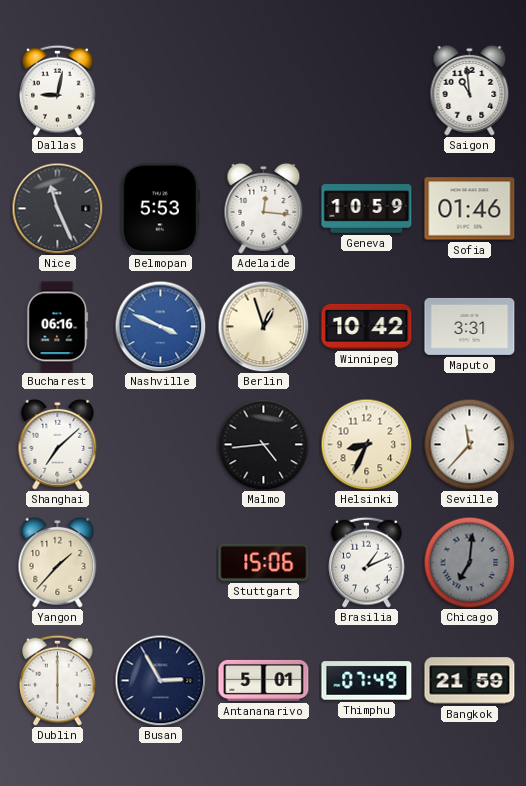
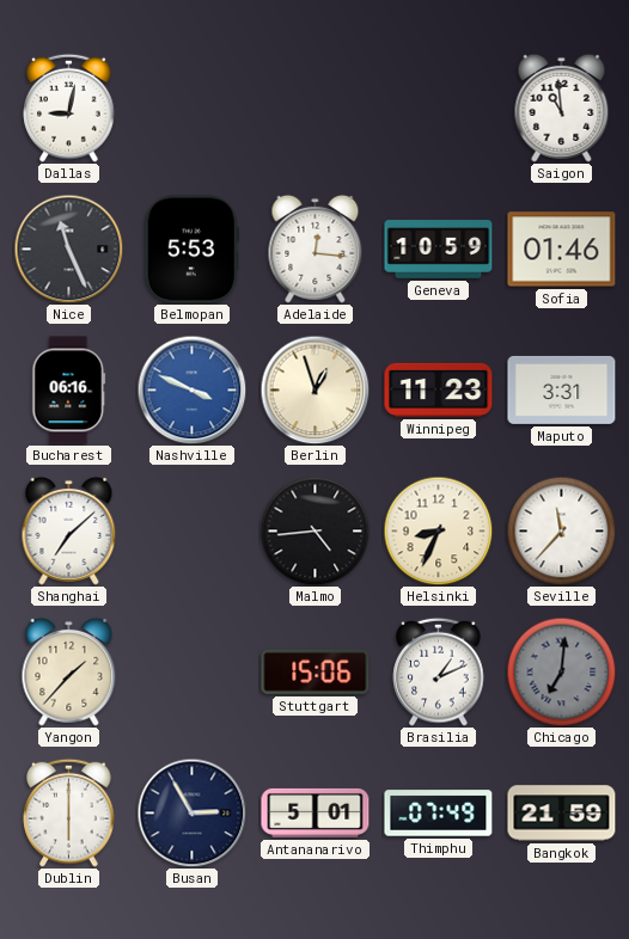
Winnipeg: 10:42 -> 11:23
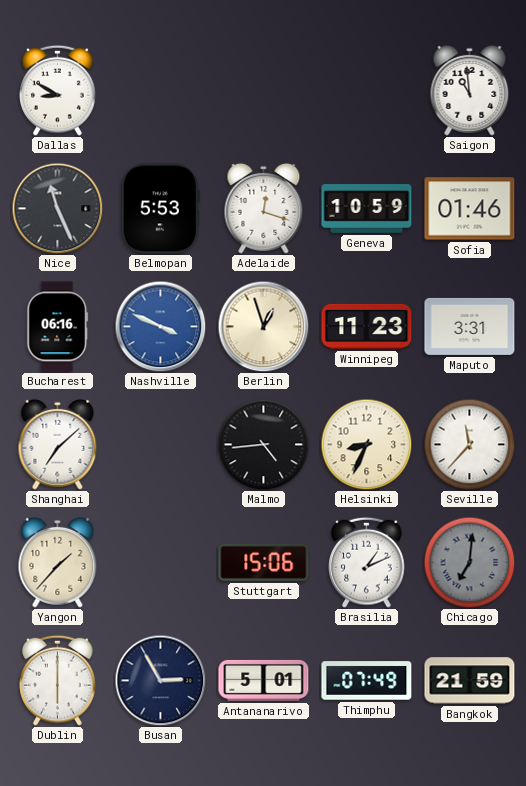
Dallas: 9:02 -> 8:50
Adelaide: 12:16 -> 12:18
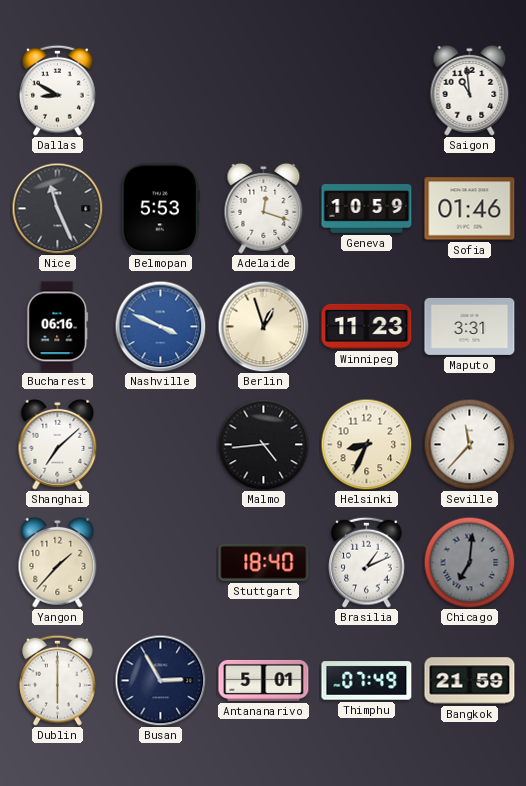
Stuttgart: 15:06 -> 18:40
